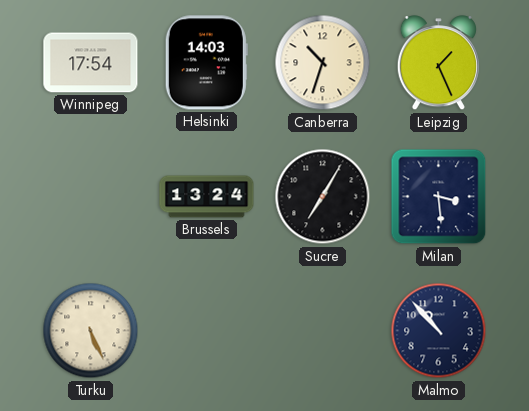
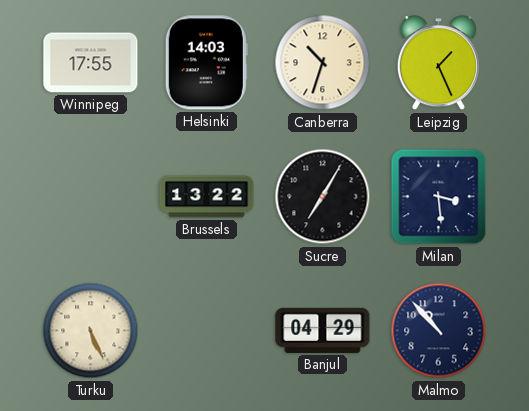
Winnipeg: 17:54 -> 17:55
Brussels: 13:24 -> 13:22
Banjul: none -> 04:29
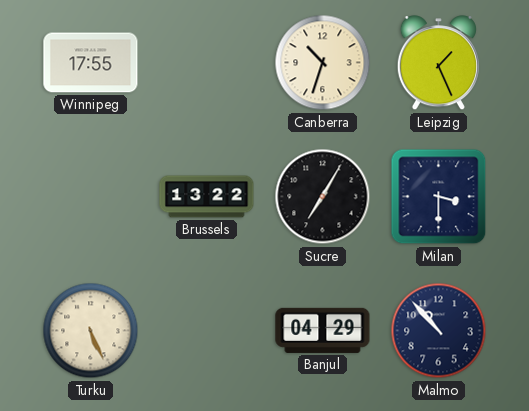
Helsinki: 14:03 -> none
Milan: 3:29 -> 3:30
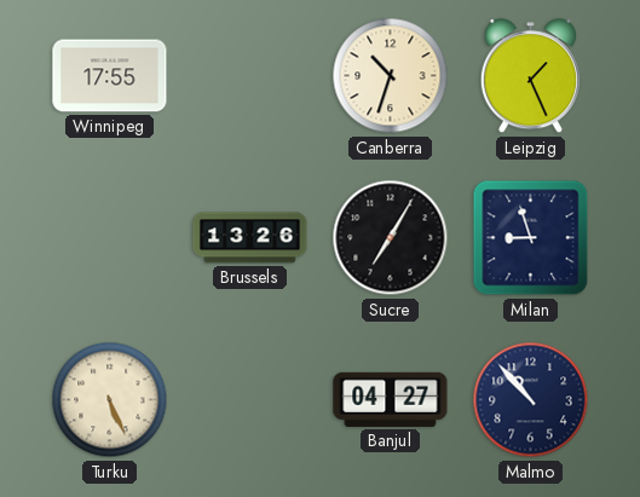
Brussels: 13:22 -> 13:26
Milan: 3:30 -> 8:57
Banjul: 04:29 -> 04:27
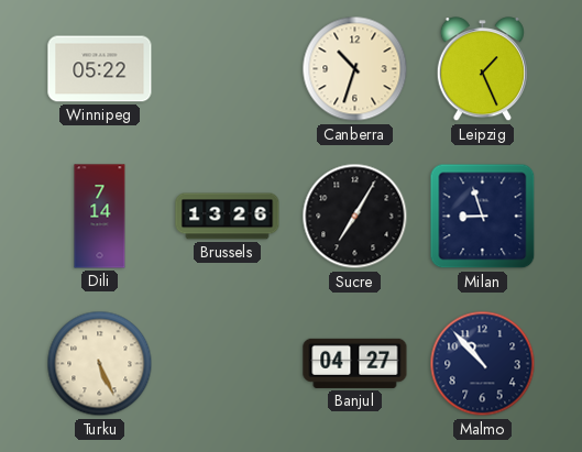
Winnipeg: 17:55 -> 05:22
Dili: none -> 7:14
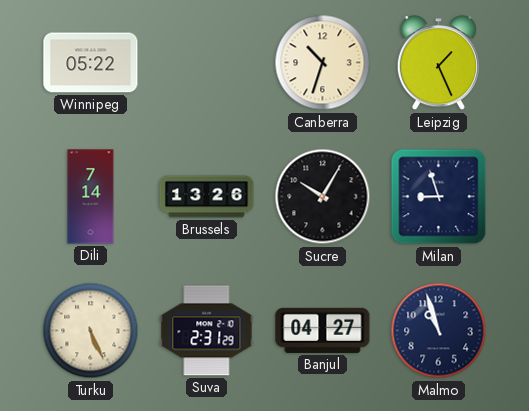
Sucre: 7:05 -> 10:05
Suva: none -> 2:31
Malmo: 10:53 -> 10:57
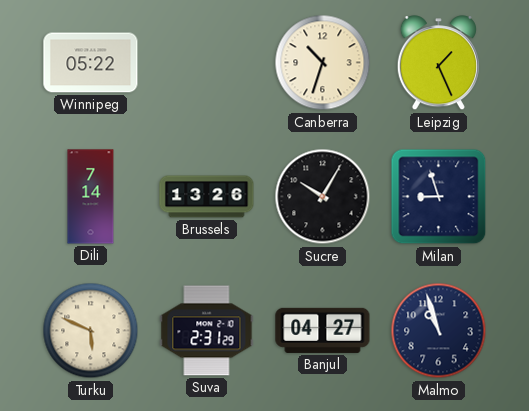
Turku: 5:26 -> 5:49
